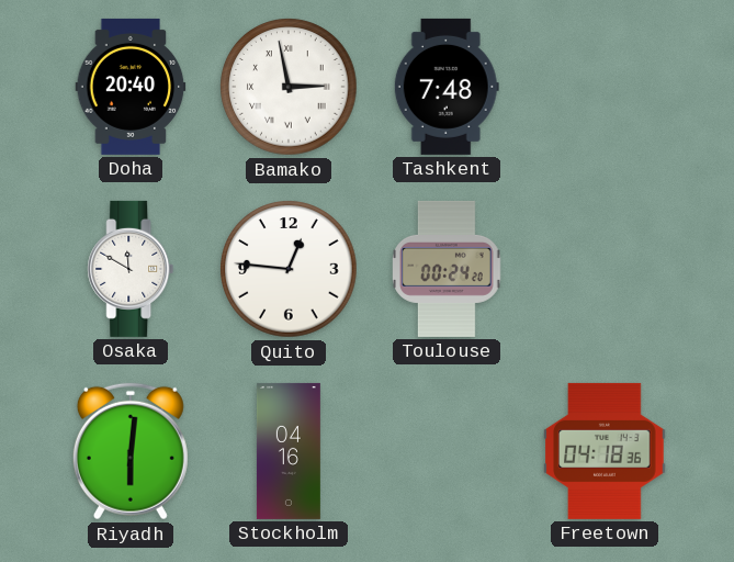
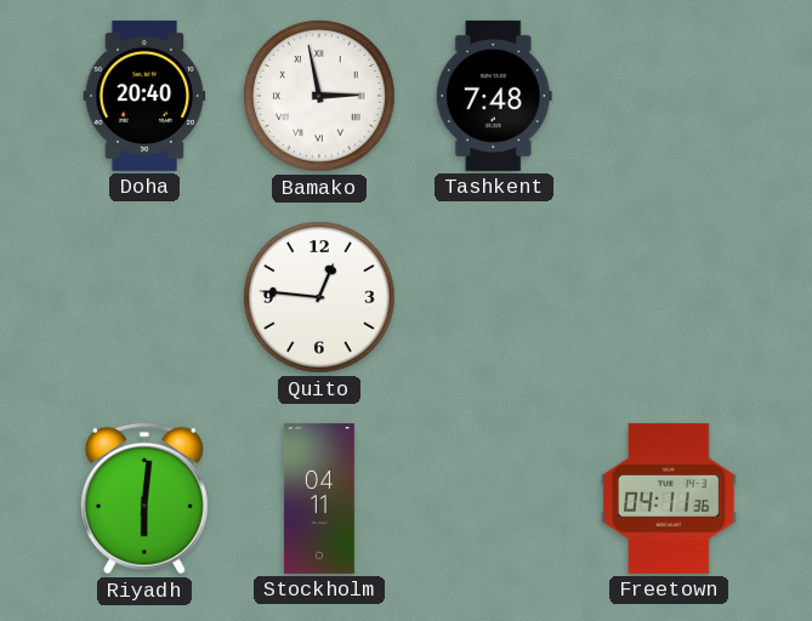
Osaka: 11:50 -> none
Toulouse: 00:24 -> none
Stockholm: 04:16 -> 04:11
Freetown: 04:18 -> 04:11
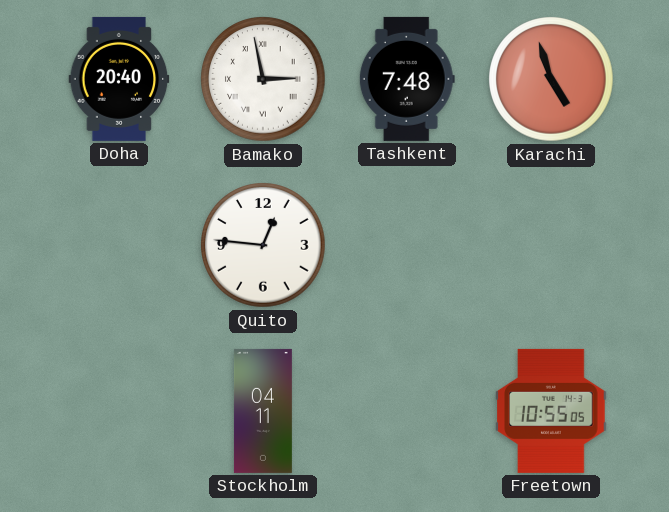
Karachi: none -> 4:57
Riyadh: 6:01 -> none
Freetown: 04:11 -> 10:55
